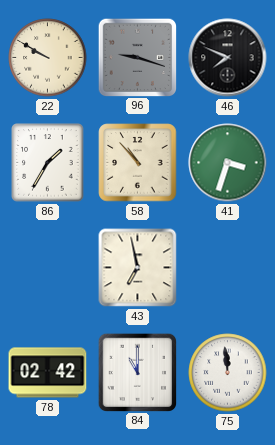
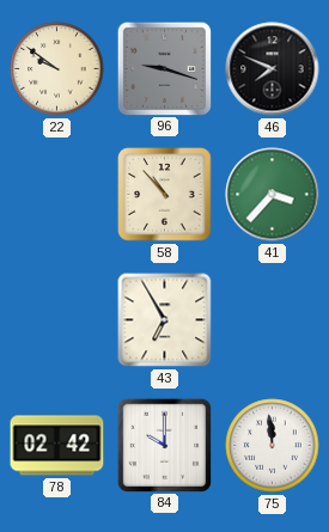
22: 9:50 -> 9:51
86: 1:35 -> none
41: 3:33 -> 3:37
43: 6:58 -> 6:55
84: 11:00 -> 10:00
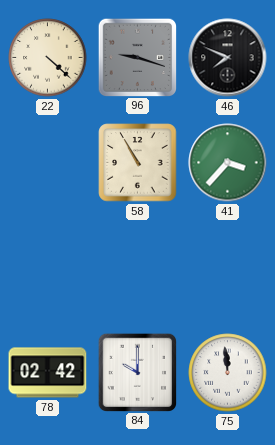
22: 9:51 -> 4:22
58: 10:53 -> 10:55
43: 6:55 -> none
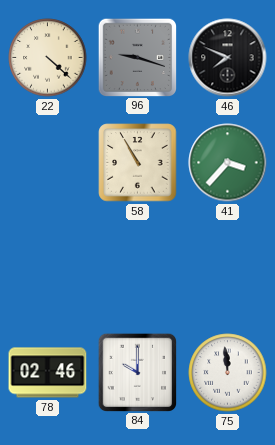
78: 02:42 -> 02:46
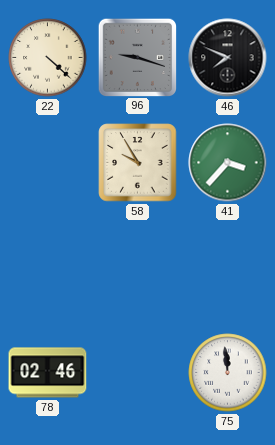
58: 10:55 -> 9:55
84: 10:00 -> none
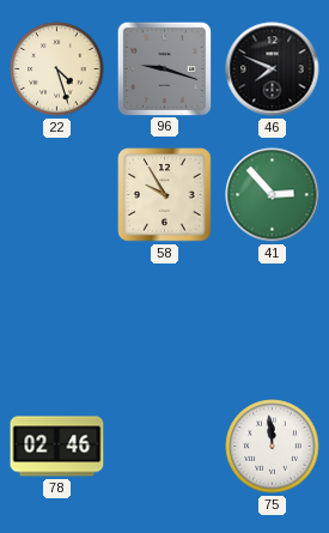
22: 4:22 -> 4:27
41: 3:37 -> 2:53
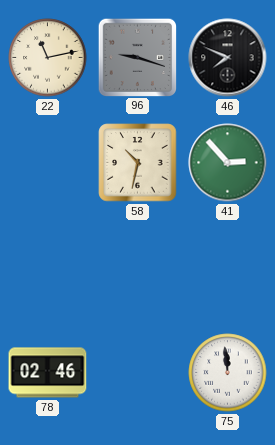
22: 4:27 -> 11:13
58: 9:55 -> 10:32
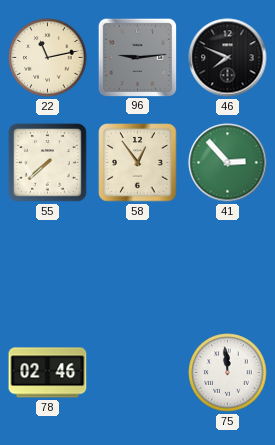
96: 9:18 -> 9:14
55: none -> 7:38
58: 10:32 -> 12:54
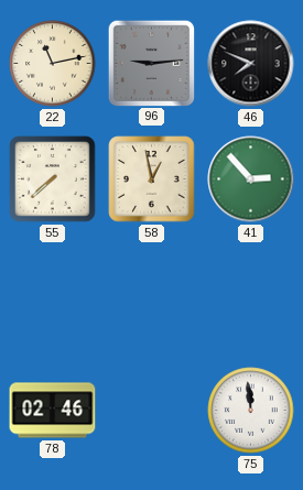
58: 12:54 -> 12:58
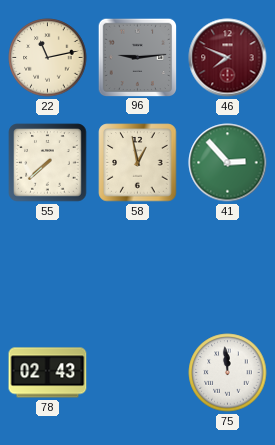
46 dial: black -> burgundy
78: 02:46 -> 02:43
